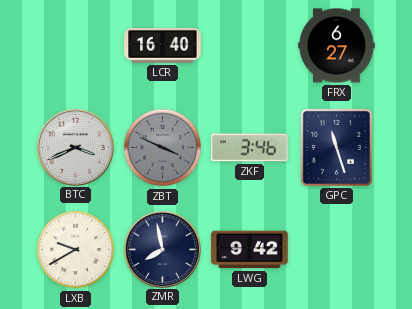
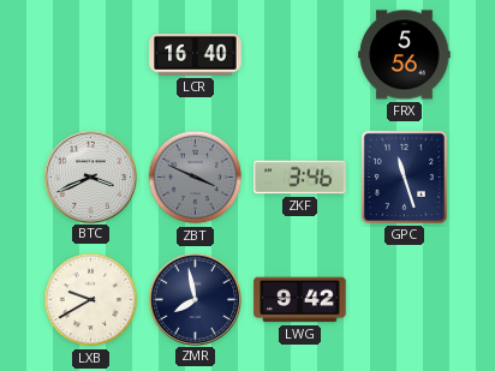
FRX: 6:27 -> 5:56
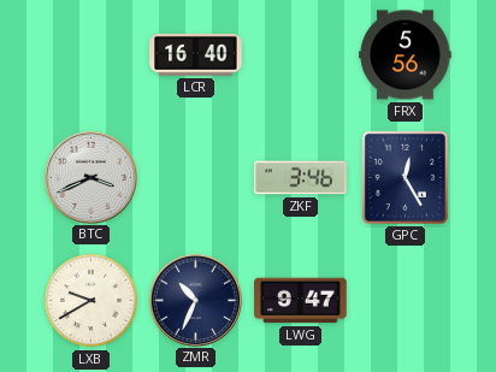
ZBT: 3:49 -> none
GPC: 11:27 -> 12:25
ZMR: 7:58 -> 10:34
LWG: 9:42 -> 9:47
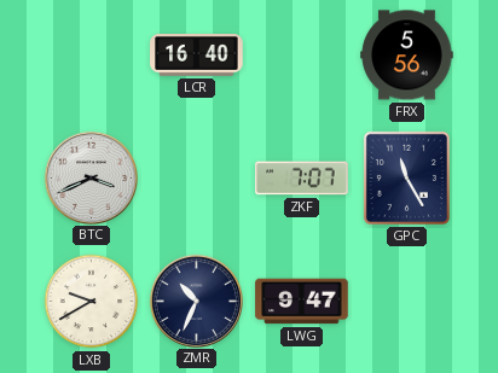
ZKF: 3:46 -> 7:07
GPC: 12:25 -> 11:25
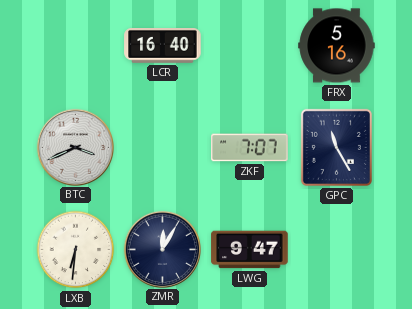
FRX: 5:56 -> 5:16
LXB: 9:40 -> 6:31
ZMR: 10:34 -> 12:05
